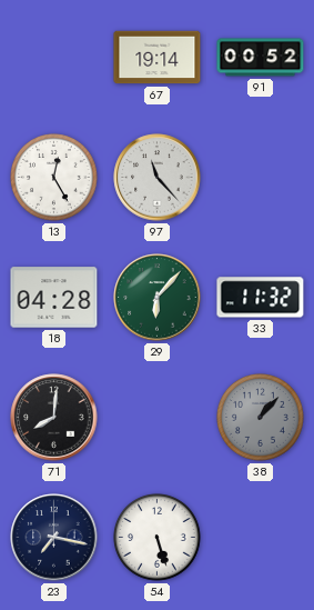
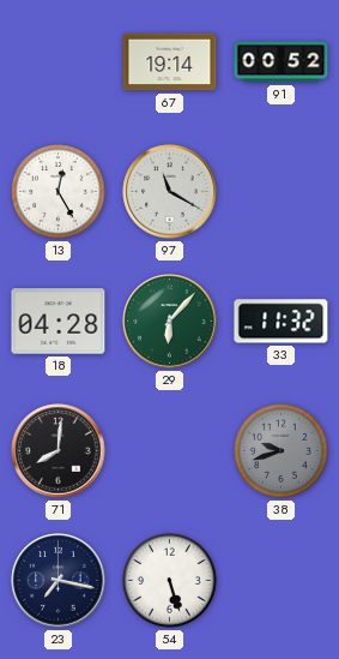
97: 11:23 -> 11:20
38: 1:07 -> 9:42
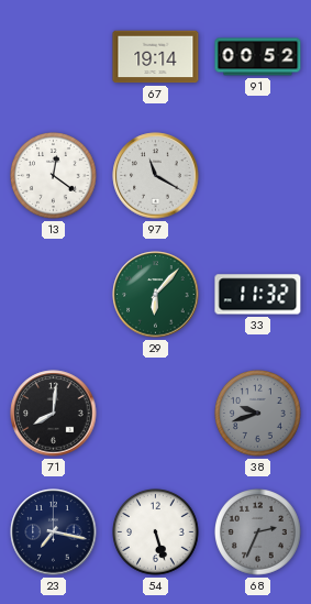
13: 12:25 -> 12:21
18: 04:28 -> none
68: none -> 2:34
